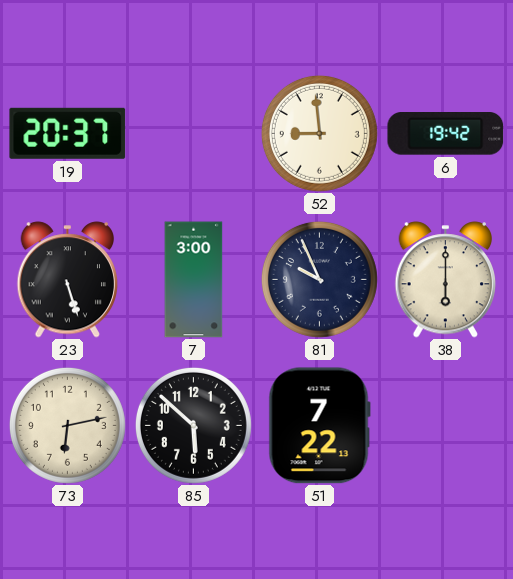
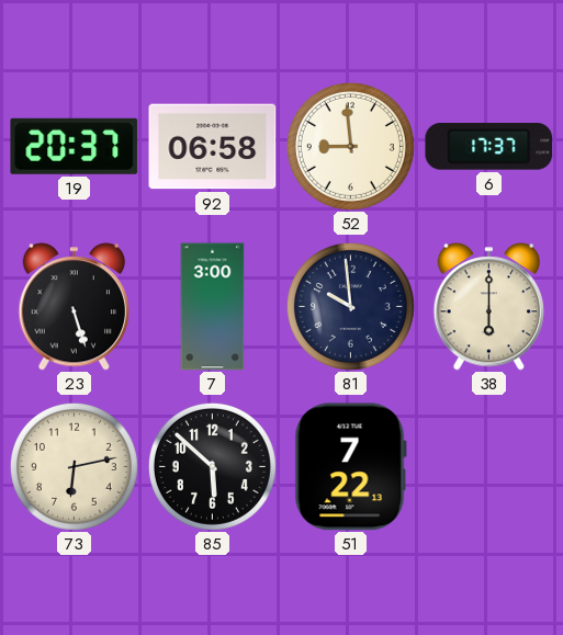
92: none -> 06:58
6: 19:42 -> 17:37
81: 9:56 -> 9:59
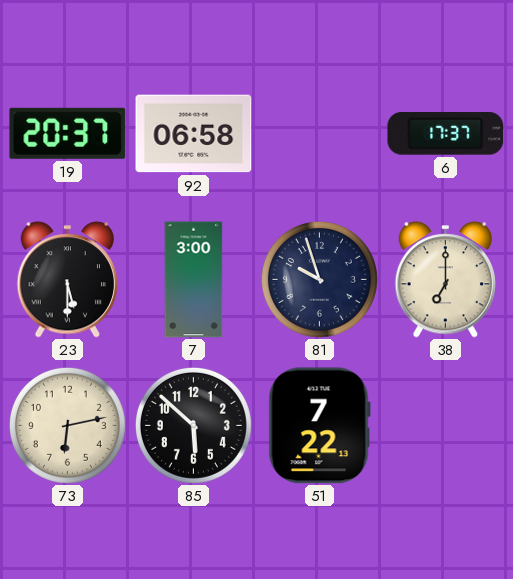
52: 8:59 -> none
23: 5:27 -> 5:30
81: 9:59 -> 9:57
38: 6:00 -> 7:00
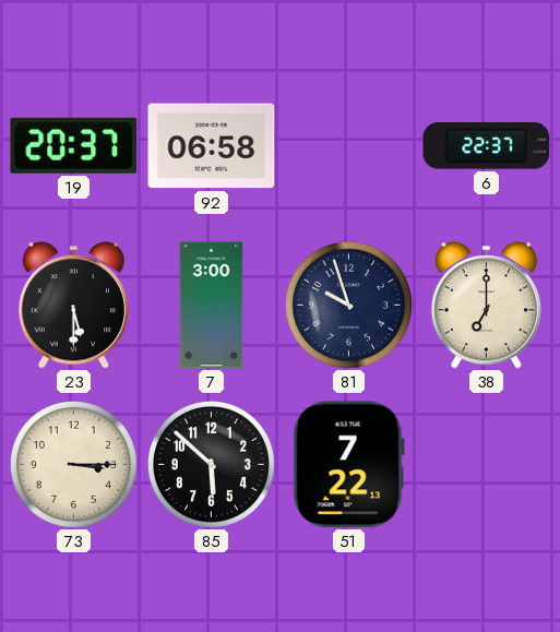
6: 17:37 -> 22:37
73: 6:13 -> 3:15
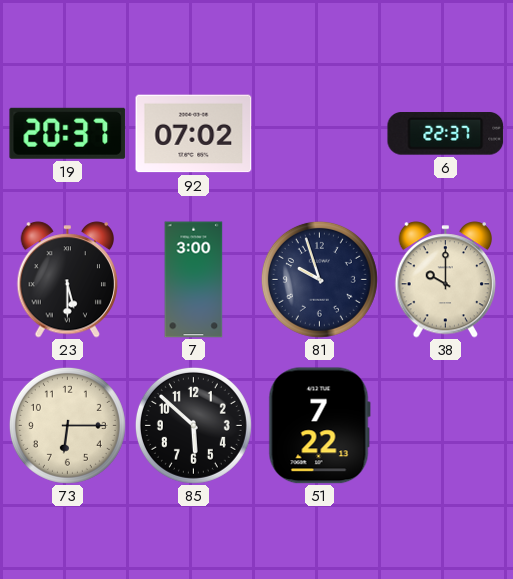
92: 06:58 -> 07:02
38: 7:00 -> 10:00
73: 3:15 -> 6:15
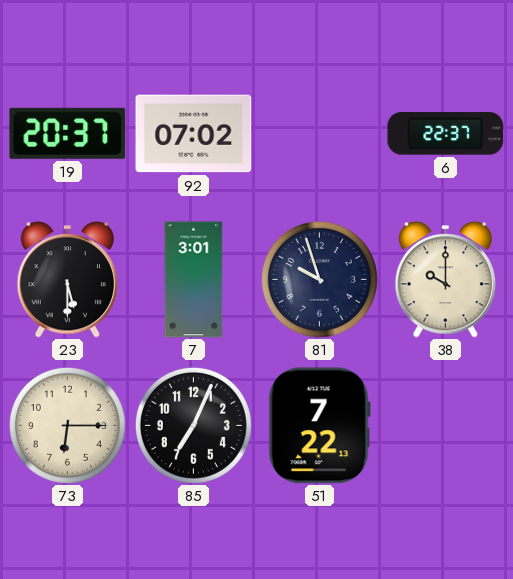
7: 3:00 -> 3:01
85: 5:52 -> 7:04
